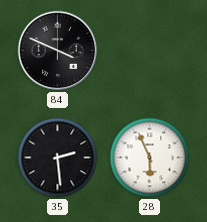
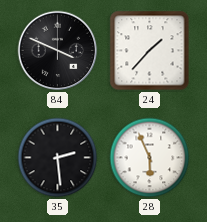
24: none -> 1:37
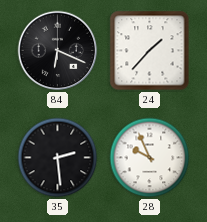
84: 3:49 -> 6:19
28: 5:56 -> 9:56
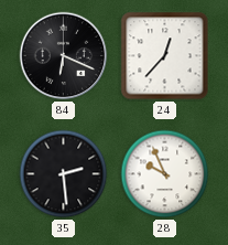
24: 1:37 -> 12:37
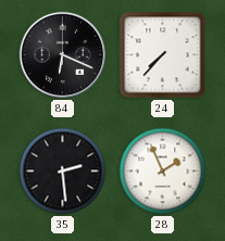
24: 12:37 -> 7:37
28: 9:56 -> 1:56
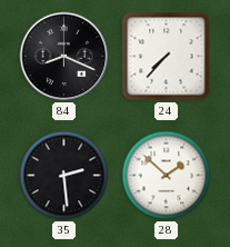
84: 6:19 -> 8:19
28: 1:56 -> 1:52
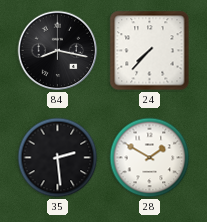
84: 8:19 -> 8:17
28: 1:52 -> 1:50
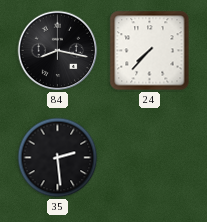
28: 1:50 -> none
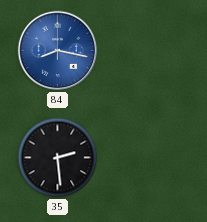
84 dial: black -> blue
24: 7:37 -> none
